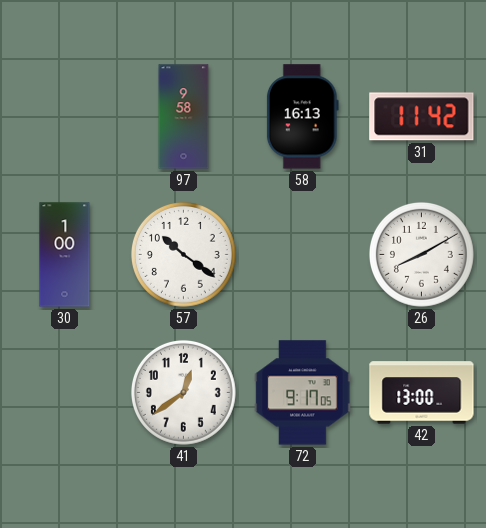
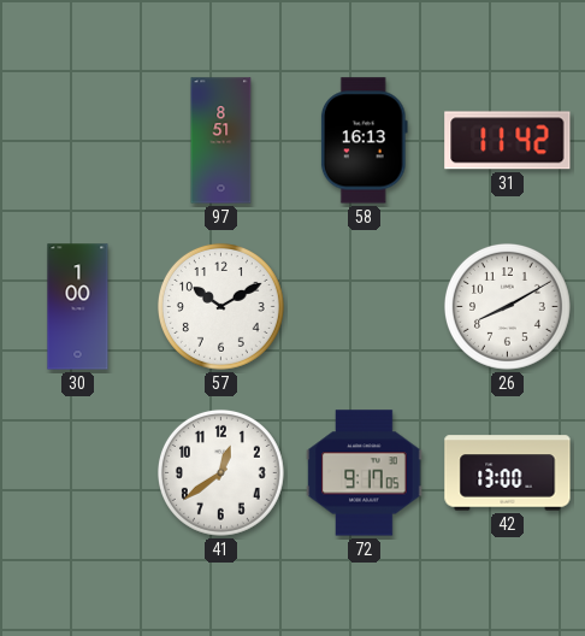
97: 9:58 -> 8:51
57: 10:21 -> 10:10
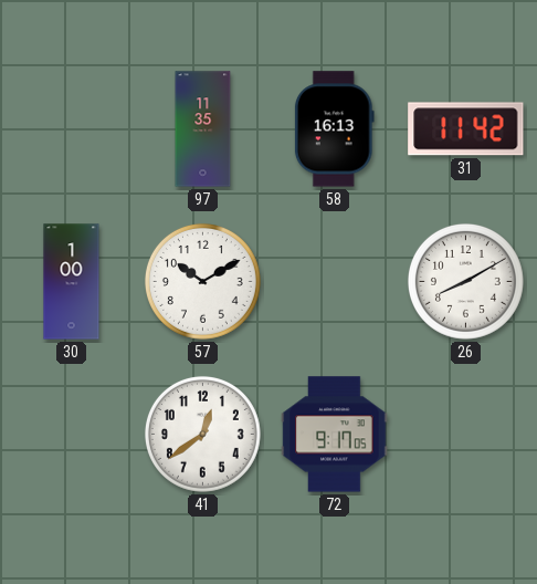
97: 8:51 -> 11:35
42: 13:00 -> none
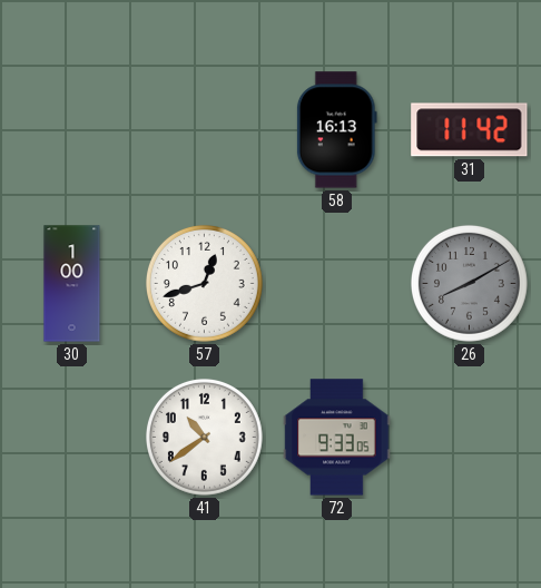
97: 11:35 -> none
57: 10:10 -> 12:42
26 dial: white -> grey
41: 12:39 -> 10:39
72: 9:17 -> 9:33
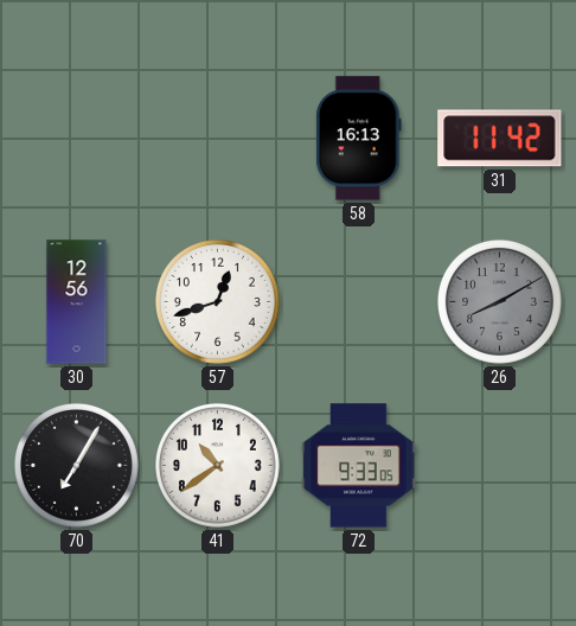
30: 1:00 -> 12:56
70: none -> 7:05
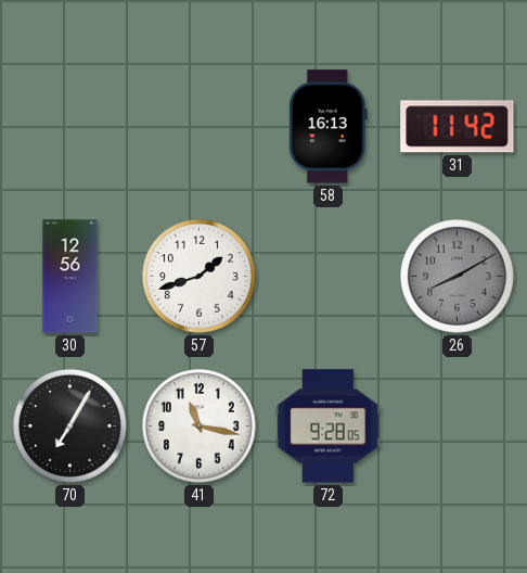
57: 12:42 -> 1:42
41: 10:39 -> 11:17
72: 9:33 -> 9:28
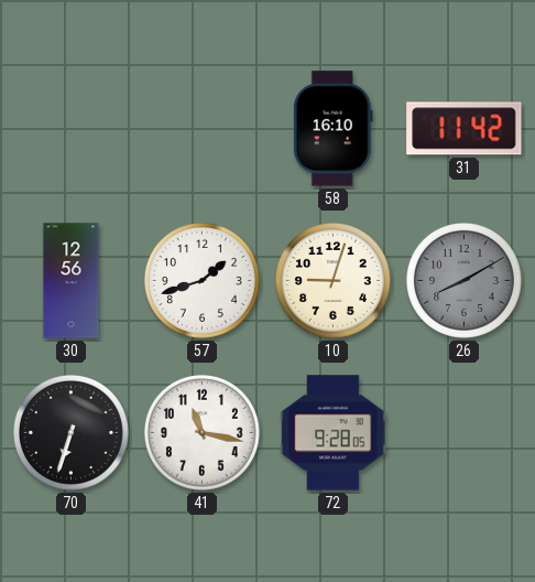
58: 16:13 -> 16:10
10: none -> 9:03
70: 7:05 -> 6:33
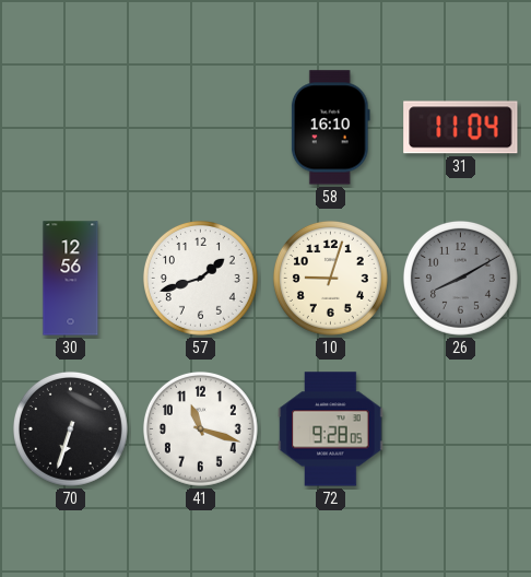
31: 11:42 -> 11:04
41: 11:17 -> 11:18
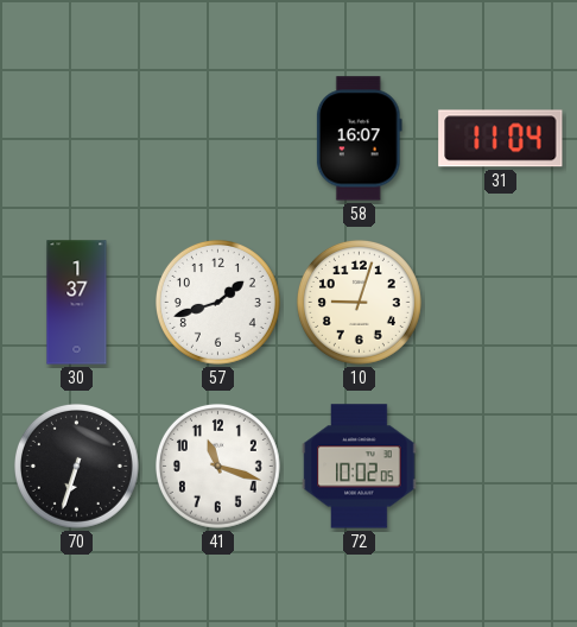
58: 16:10 -> 16:07
30: 12:56 -> 1:37
26: 8:10 -> none
72: 9:28 -> 10:02
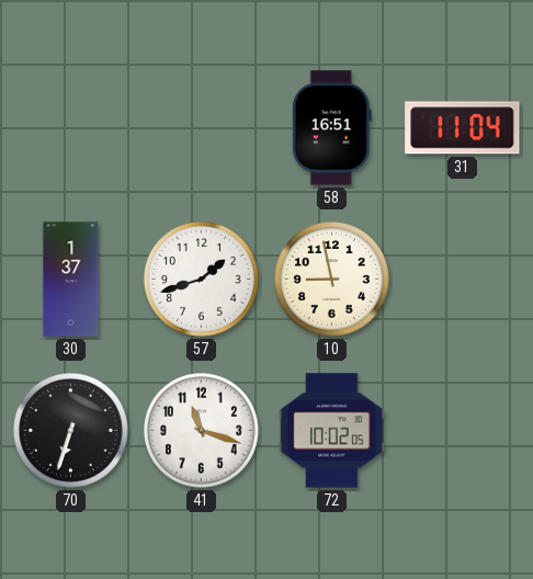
58: 16:07 -> 16:51
10: 9:03 -> 8:58
